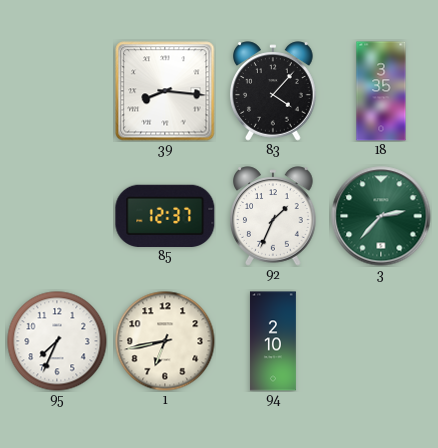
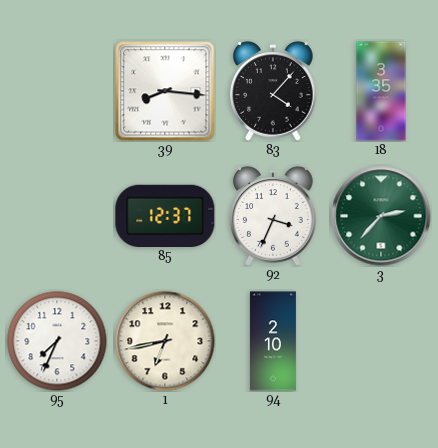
92: 1:34 -> 3:34
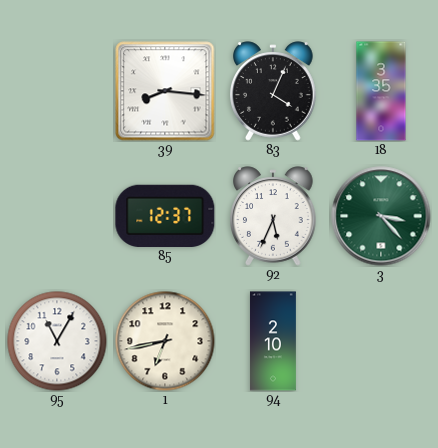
83: 4:07 -> 4:04
92: 3:34 -> 5:34
3: 2:37 -> 3:23
95: 7:34 -> 11:05
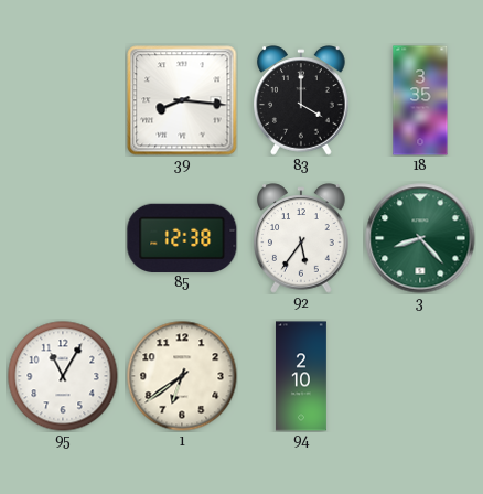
83: 4:04 -> 4:00
85: 12:37 -> 12:38
92: 5:34 -> 5:36
3: 3:23 -> 8:23
1: 6:43 -> 6:39
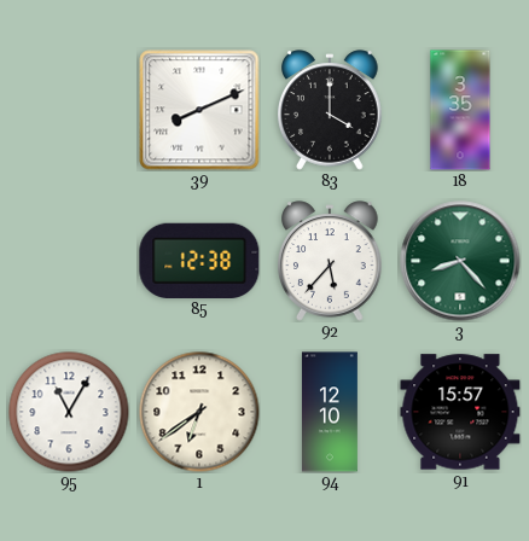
39: 8:16 -> 8:11
92: 5:36 -> 5:37
94: 2:10 -> 12:10
91: none -> 15:57
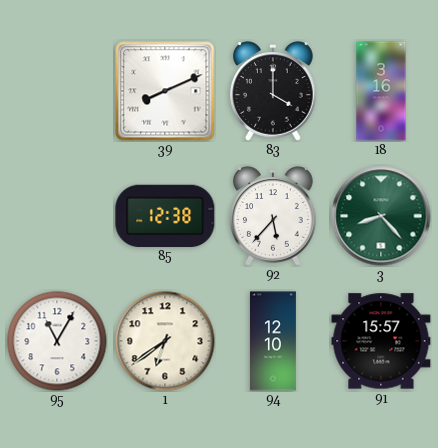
18: 3:35 -> 3:16
